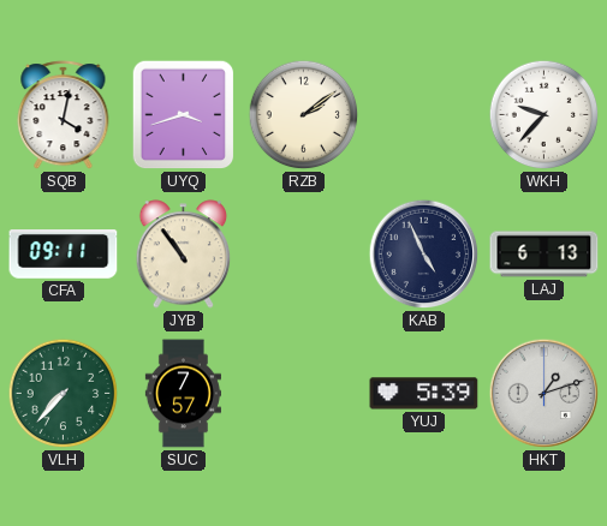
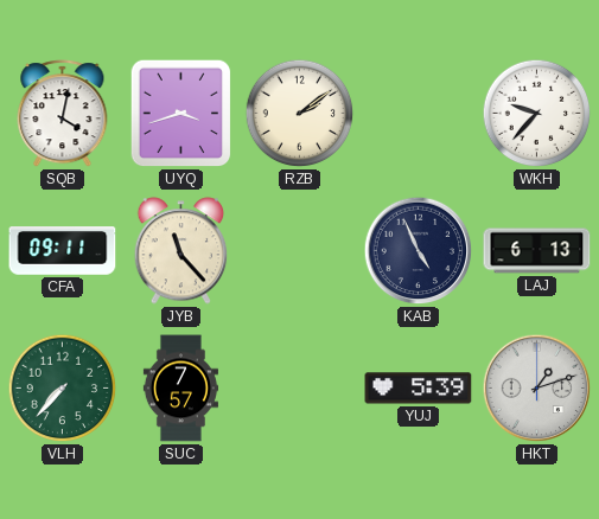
JYB: 10:54 -> 11:23
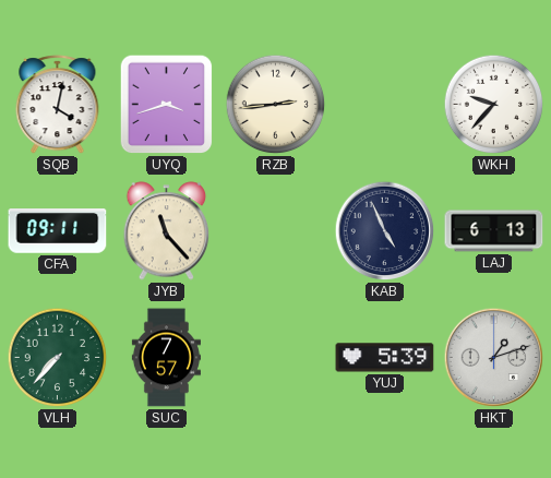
RZB: 2:09 -> 2:44
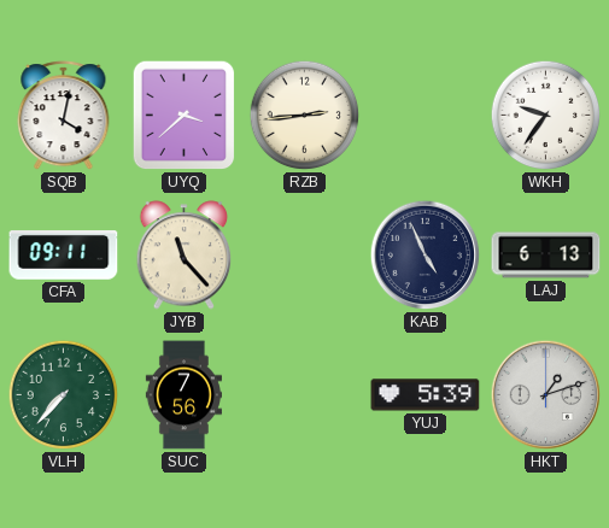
UYQ: 3:42 -> 3:38
WKH: 9:37 -> 9:36
SUC: 7:57 -> 7:56
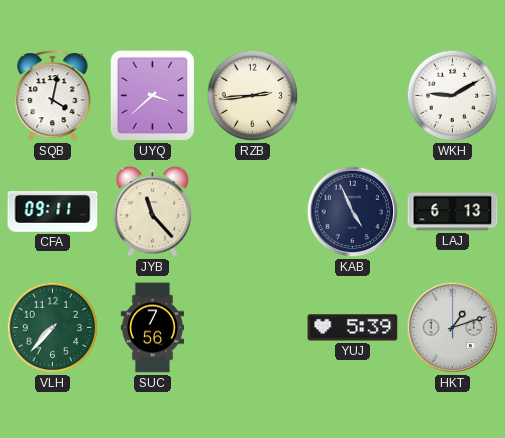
WKH: 9:36 -> 9:10
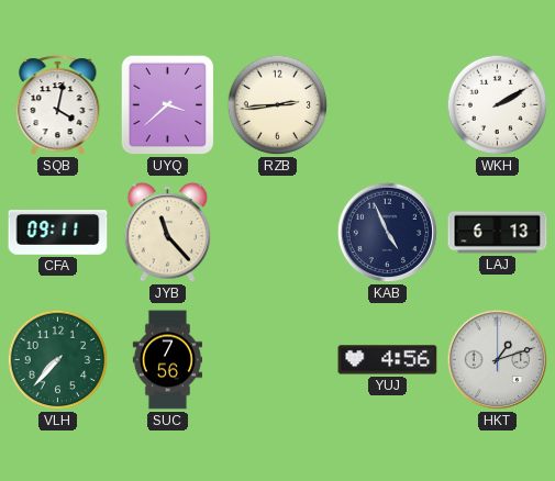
WKH: 9:10 -> 2:10
YUJ: 5:39 -> 4:56
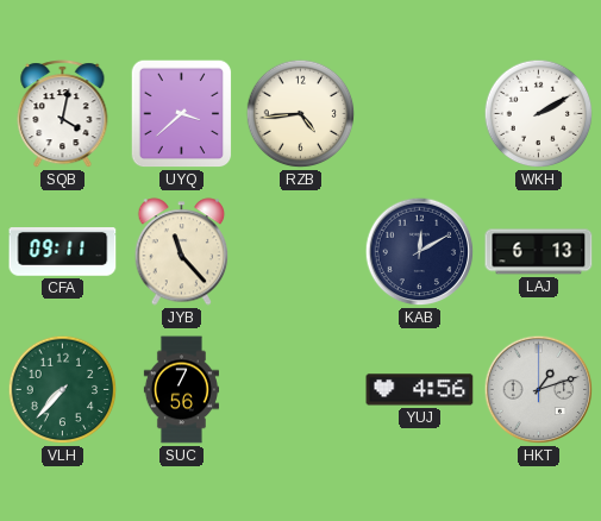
RZB: 2:44 -> 4:44
KAB: 4:56 -> 12:10
